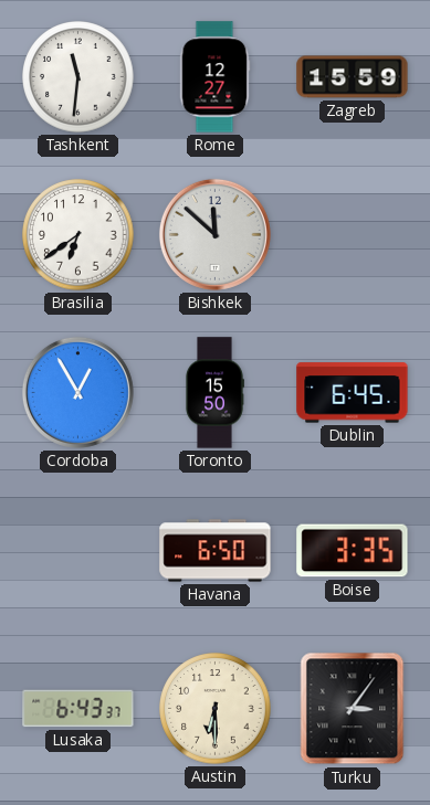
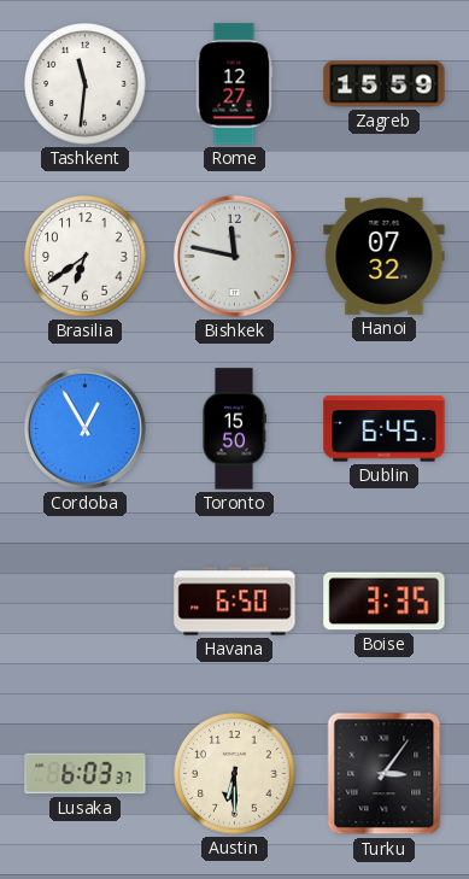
Bishkek: 11:52 -> 11:47
Hanoi: none -> 07:32
Lusaka: 6:43 -> 6:03
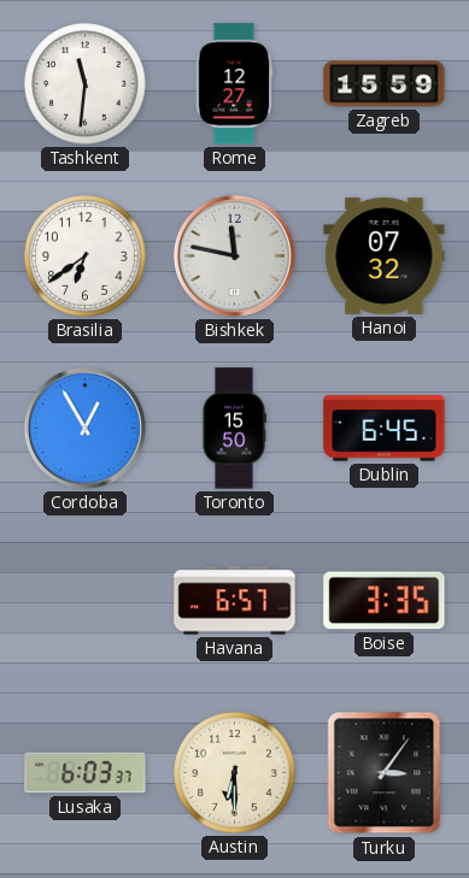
Havana: 6:50 -> 6:57
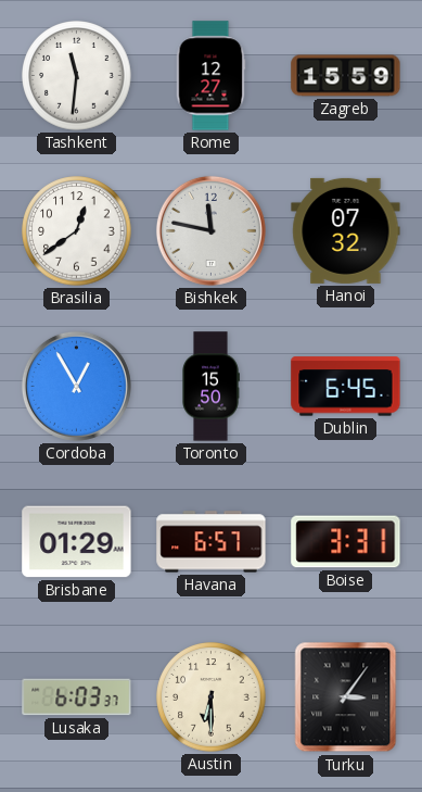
Brasilia: 6:39 -> 12:39
Brisbane: none -> 01:29
Boise: 3:35 -> 3:31
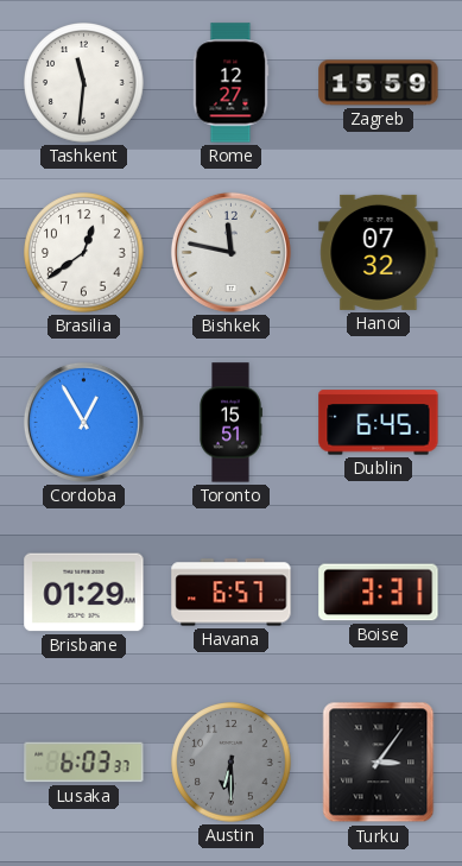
Toronto: 15:50 -> 15:51
Austin dial: cream -> grey
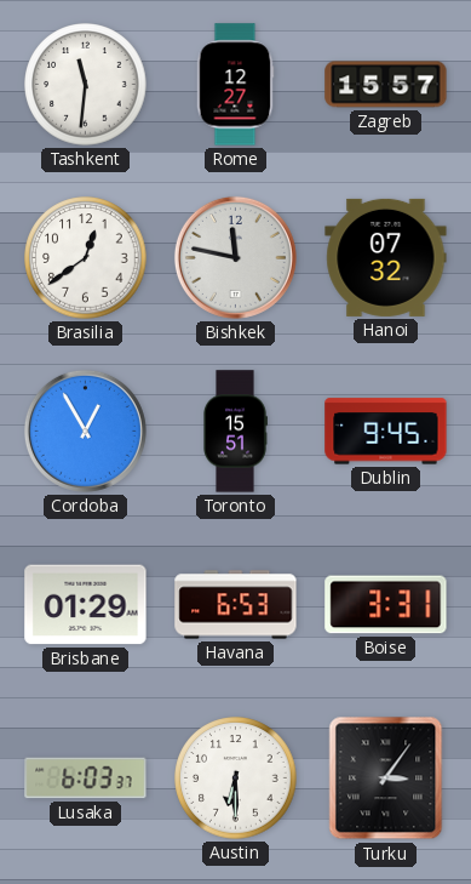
Zagreb: 15:59 -> 15:57
Dublin: 6:45 -> 9:45
Havana: 6:57 -> 6:53
Austin dial: grey -> white
